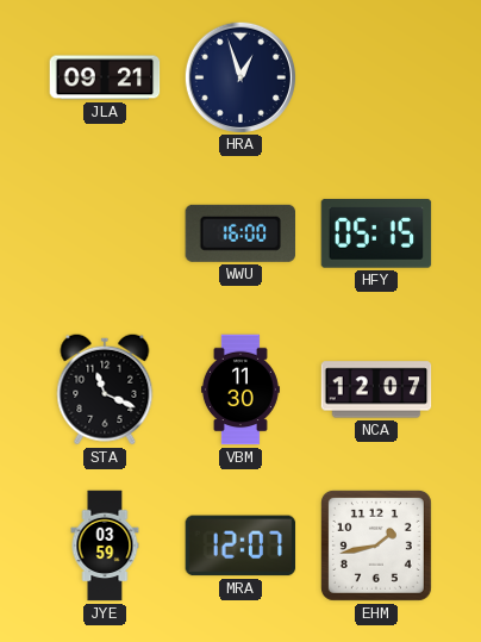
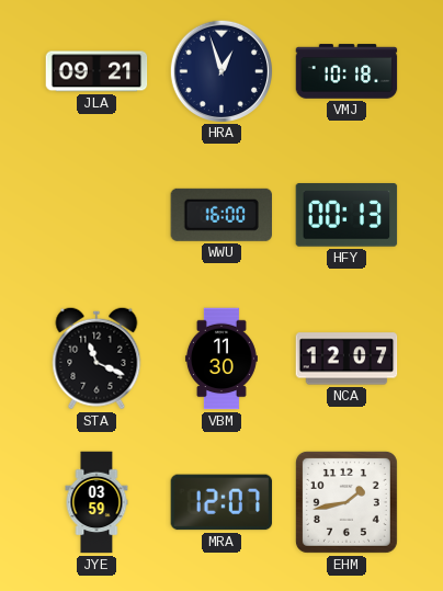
VMJ: none -> 10:18
HFY: 05:15 -> 00:13
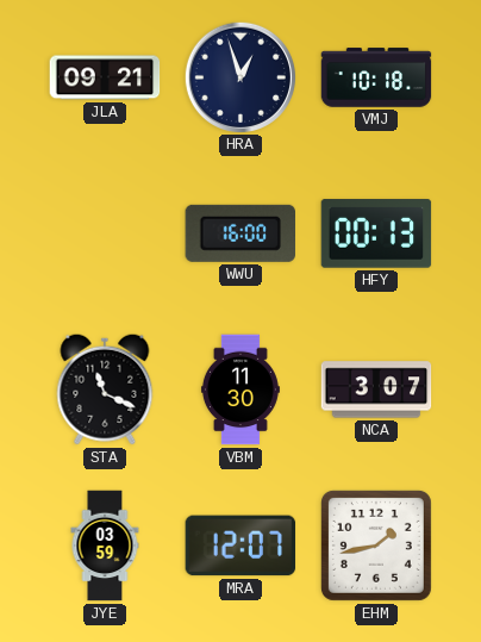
NCA: 12:07 -> 3:07
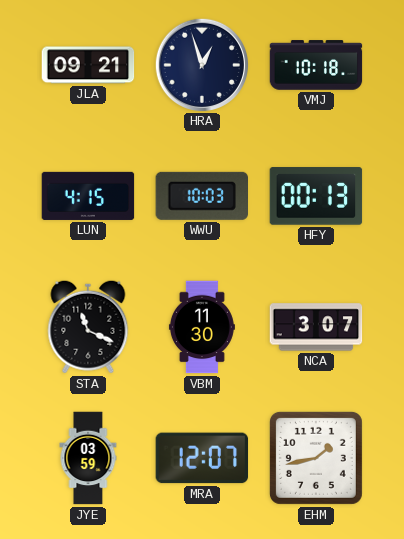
LUN: none -> 4:15
WWU: 16:00 -> 10:03
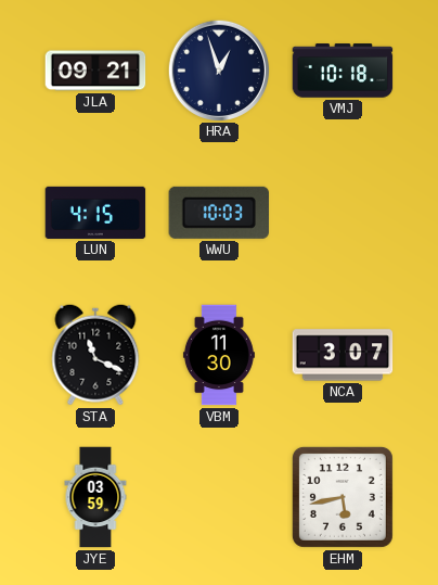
HFY: 00:13 -> none
MRA: 12:07 -> none
EHM: 1:43 -> 5:43
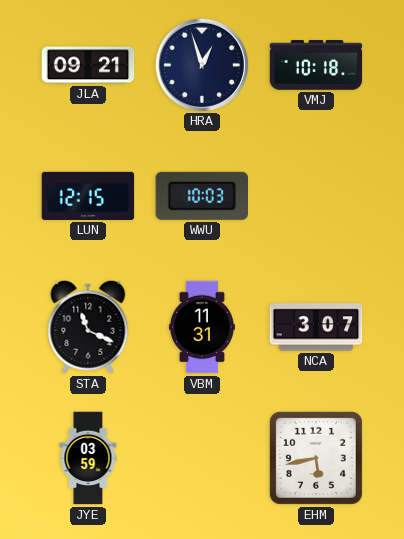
LUN: 4:15 -> 12:15
VBM: 11:30 -> 11:31
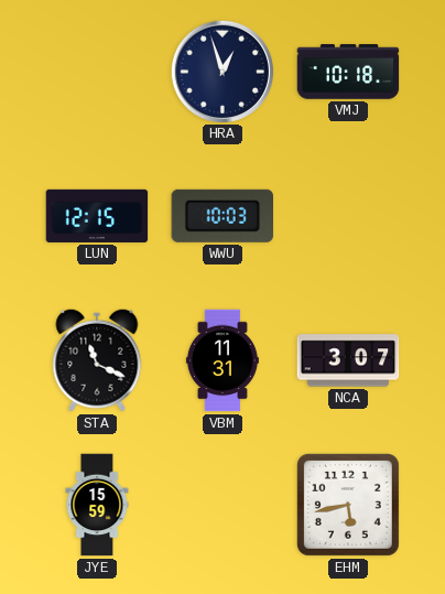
JLA: 09:21 -> none
JYE: 03:59 -> 15:59
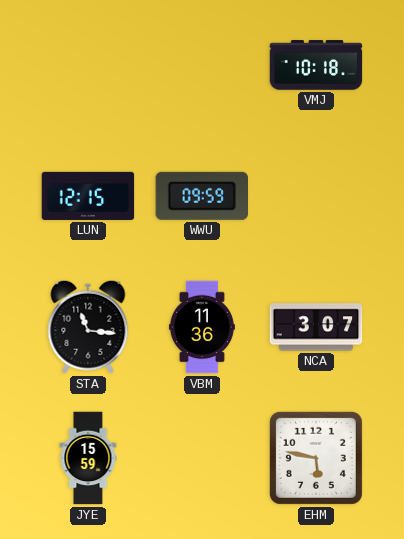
HRA: 12:57 -> none
WWU: 10:03 -> 09:59
STA: 11:19 -> 11:16
VBM: 11:31 -> 11:36
EHM: 5:43 -> 5:47
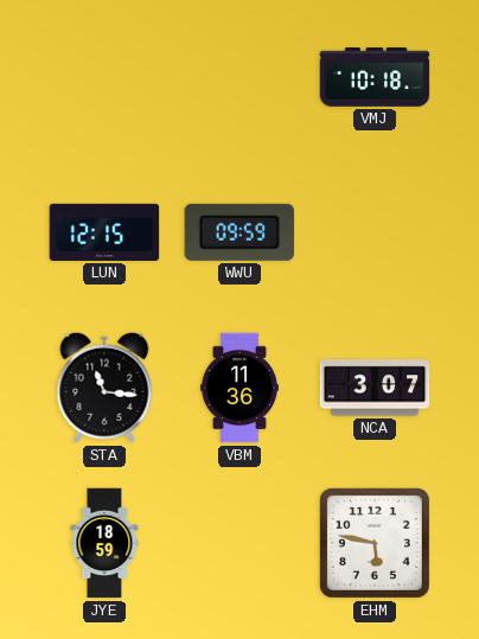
JYE: 15:59 -> 18:59
